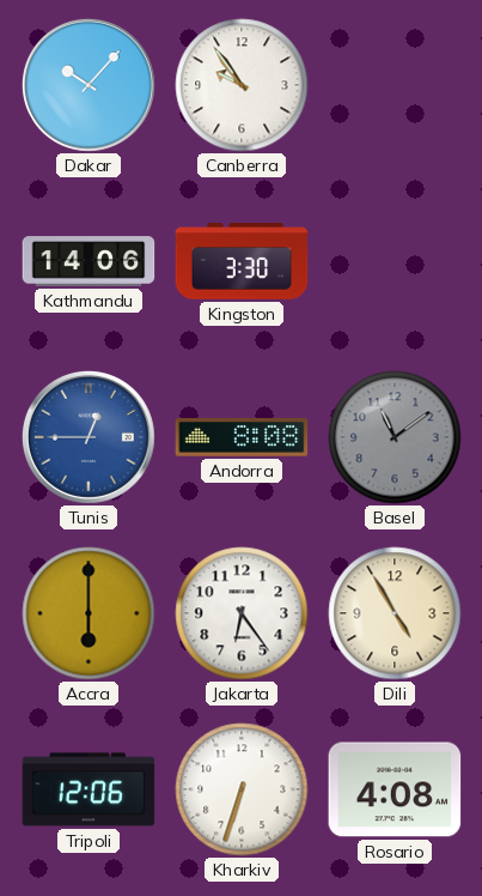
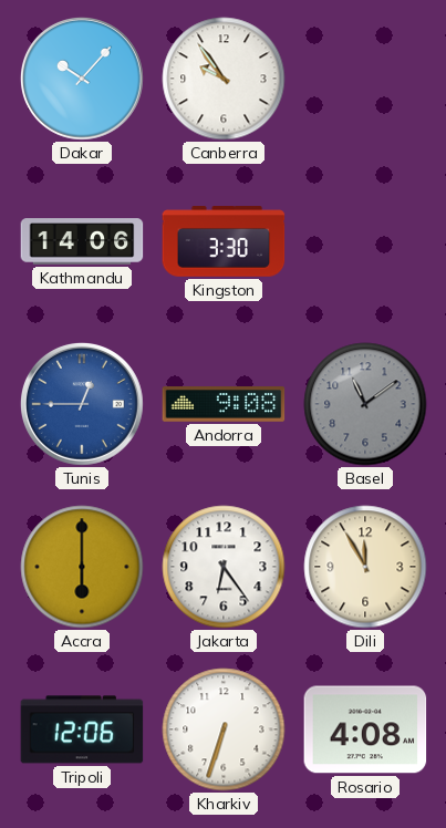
Andorra: 8:08 -> 9:08
Dili: 4:55 -> 11:55
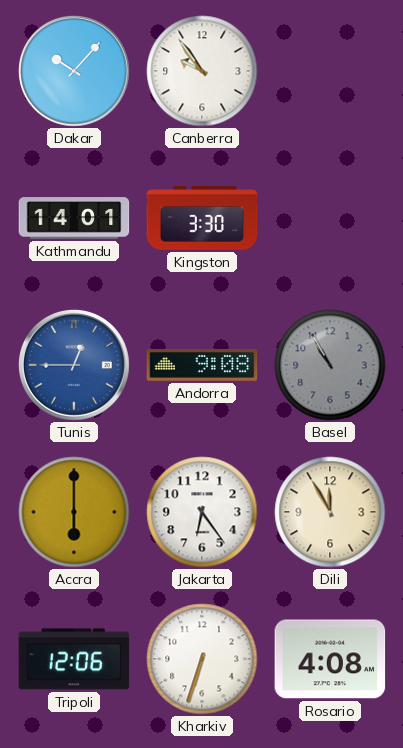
Kathmandu: 14:06 -> 14:01
Basel: 11:09 -> 10:55
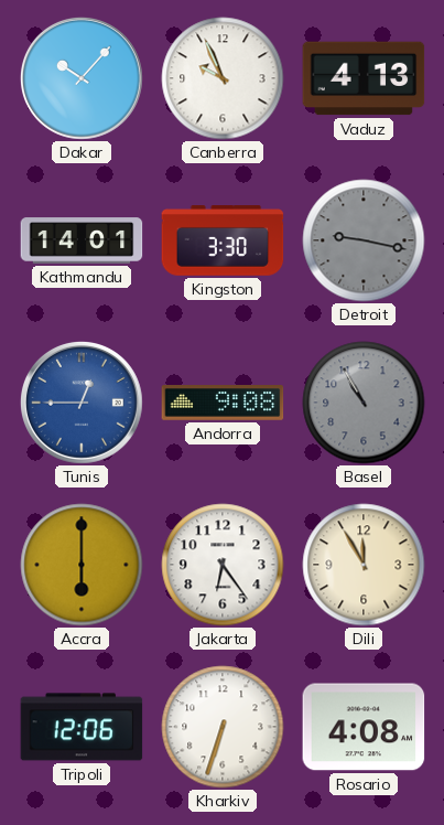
Canberra: 9:54 -> 9:56
Vaduz: none -> 4:13
Detroit: none -> 9:17
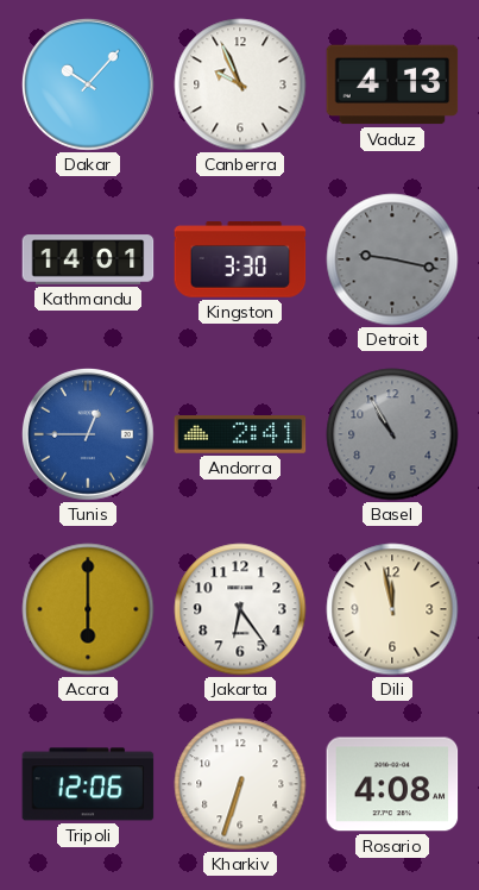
Andorra: 9:08 -> 2:41
Dili: 11:55 -> 11:58
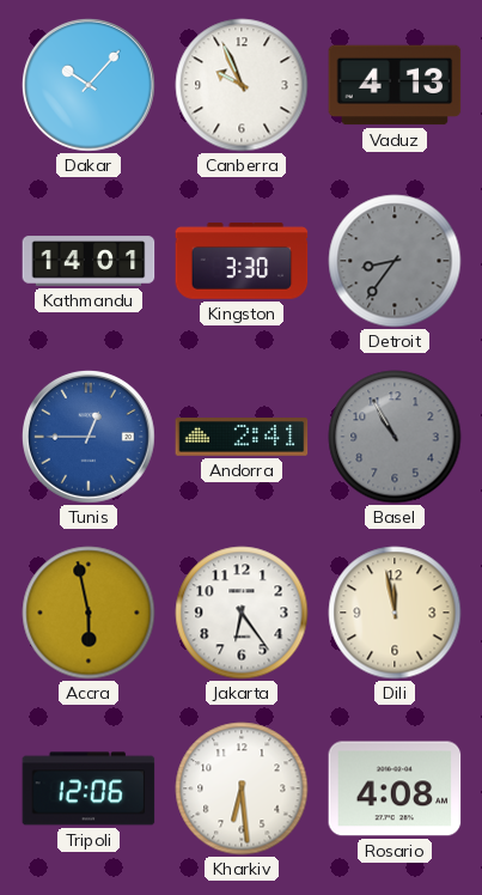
Detroit: 9:17 -> 8:36
Accra: 6:00 -> 5:58
Kharkiv: 6:33 -> 6:29
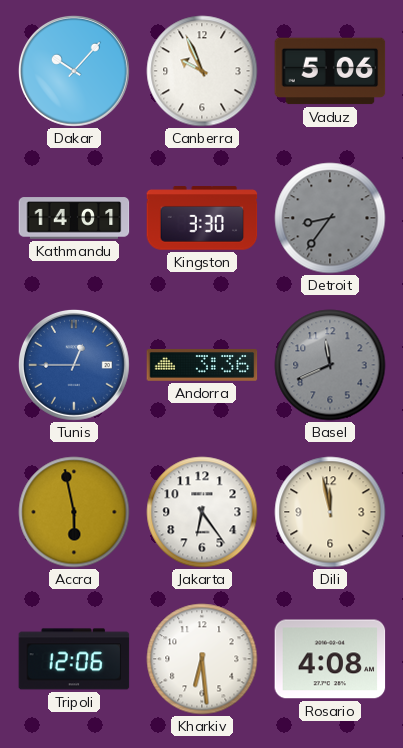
Vaduz: 4:13 -> 5:06
Andorra: 2:41 -> 3:36
Basel: 10:55 -> 11:41
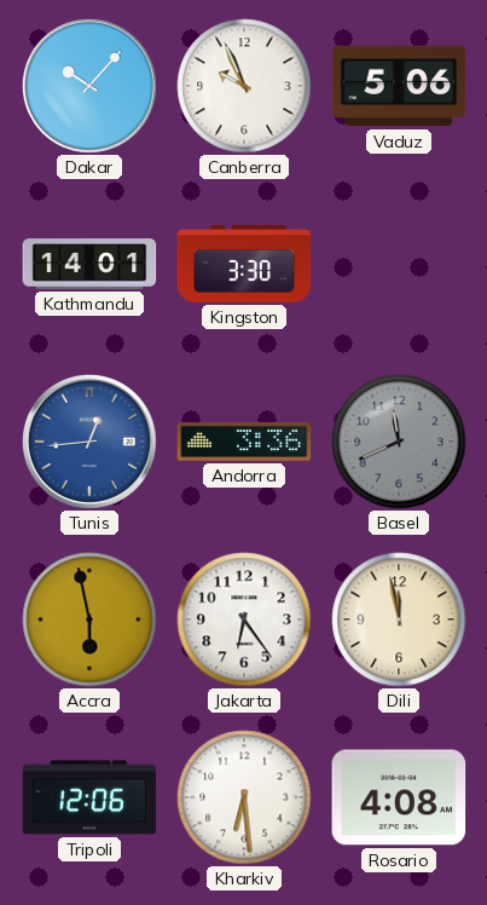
Detroit: 8:36 -> none
Tunis: 12:45 -> 12:44
